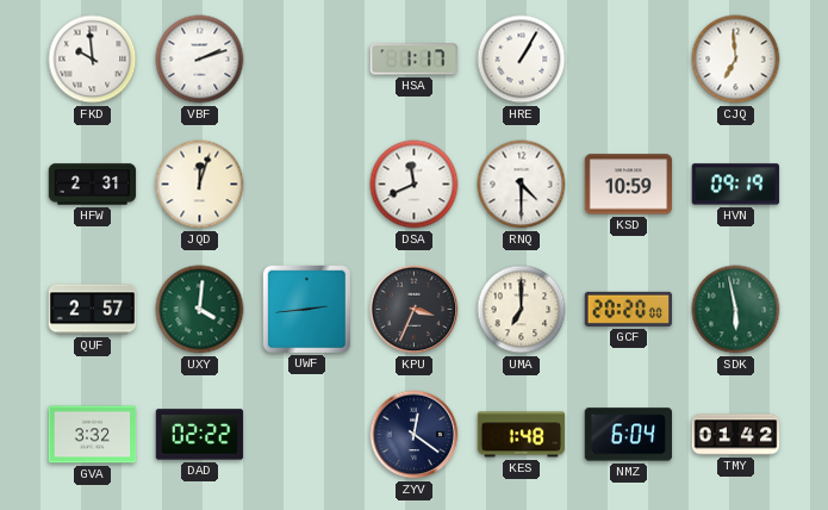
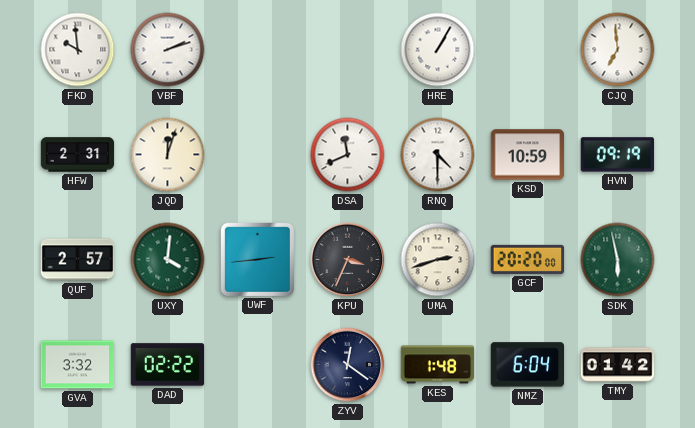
HSA: 1:17 -> none
UMA: 7:00 -> 2:42
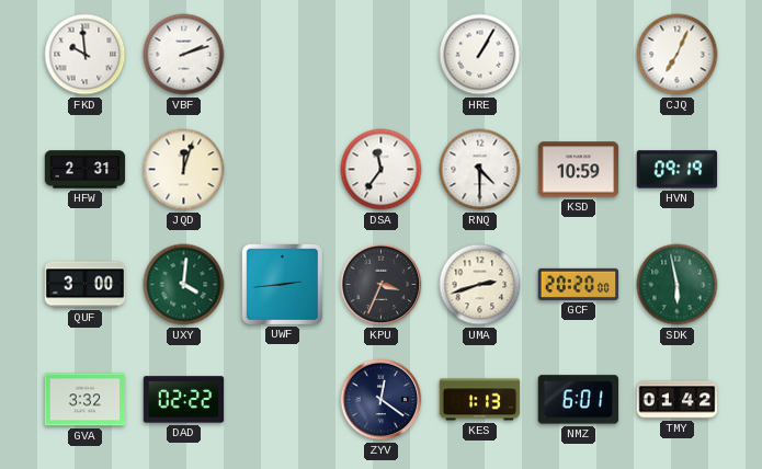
CJQ: 6:59 -> 7:04
DSA: 11:41 -> 11:36
QUF: 2:57 -> 3:00
KES: 1:48 -> 1:13
NMZ: 6:04 -> 6:01
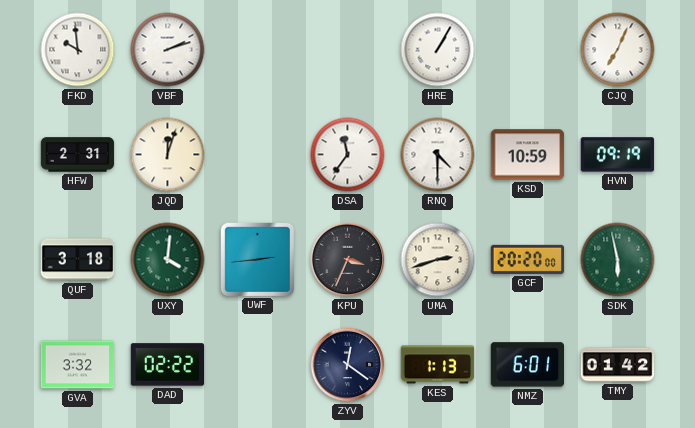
QUF: 3:00 -> 3:18
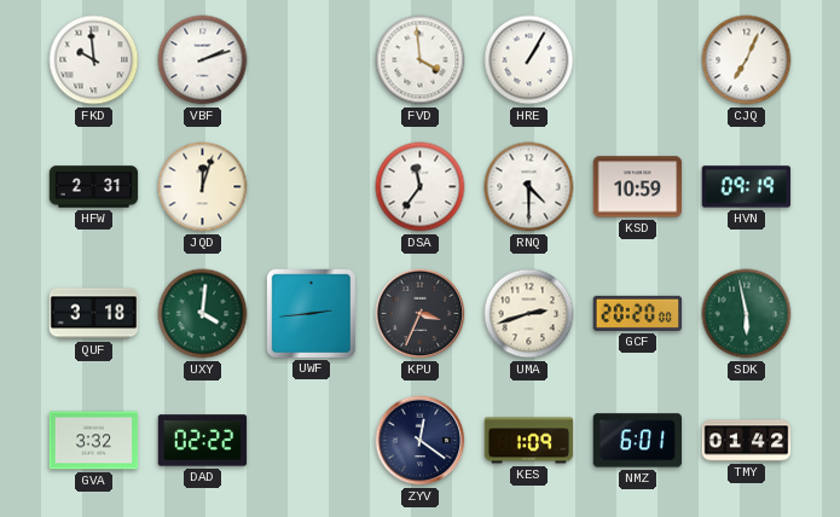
FVD: none -> 3:59
KES: 1:13 -> 1:09
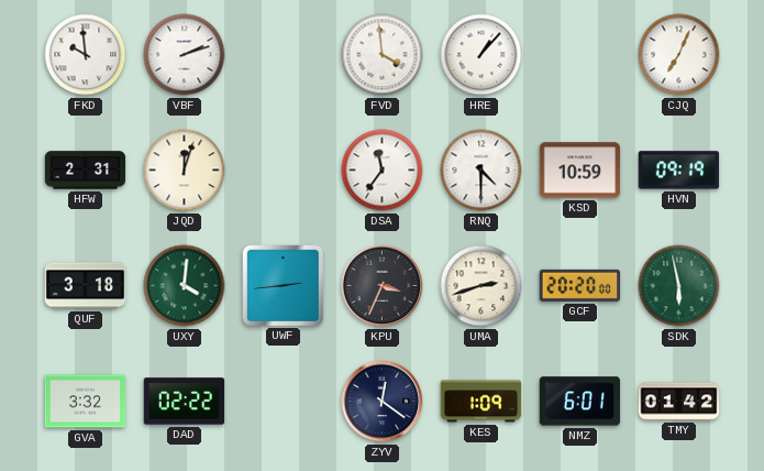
HRE: 1:05 -> 1:07
